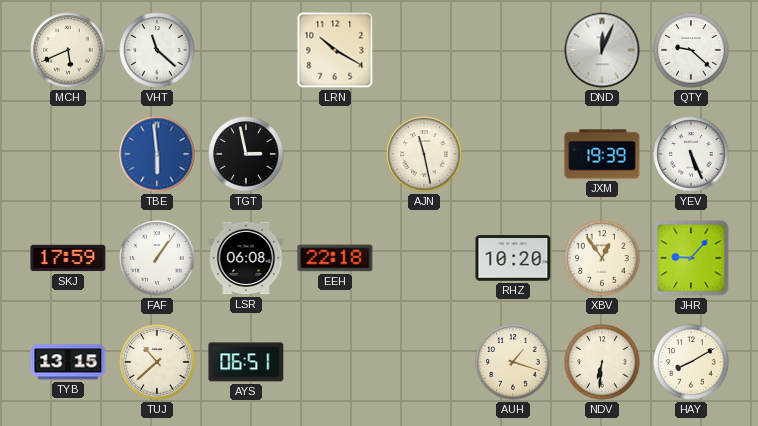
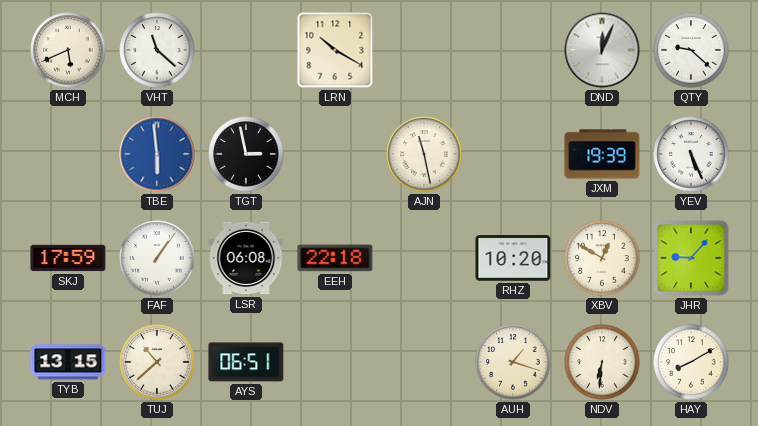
XBV: 12:54 -> 12:50
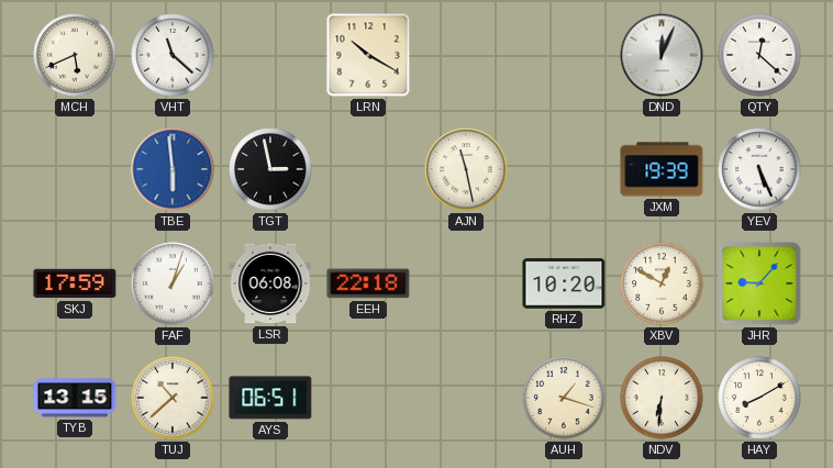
QTY: 9:22 -> 12:22
FAF: 1:06 -> 1:03
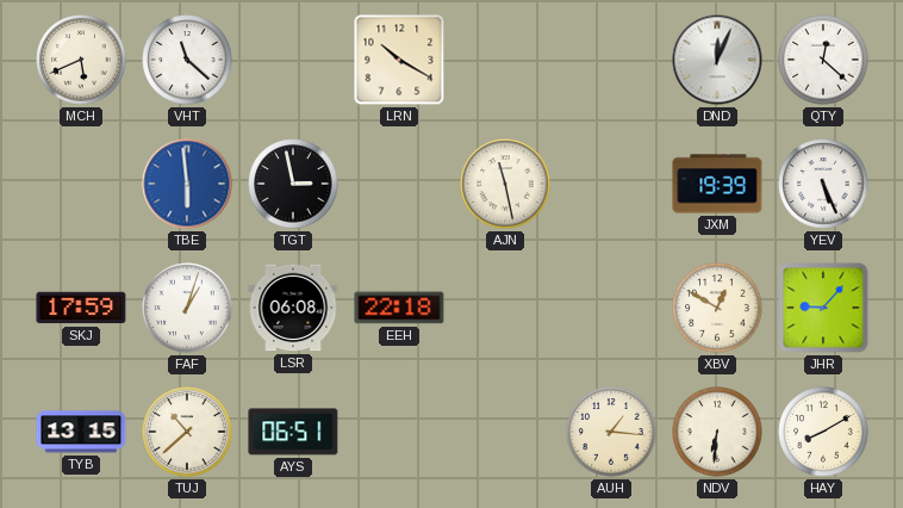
RHZ: 10:20 -> none
AUH: 1:18 -> 1:16
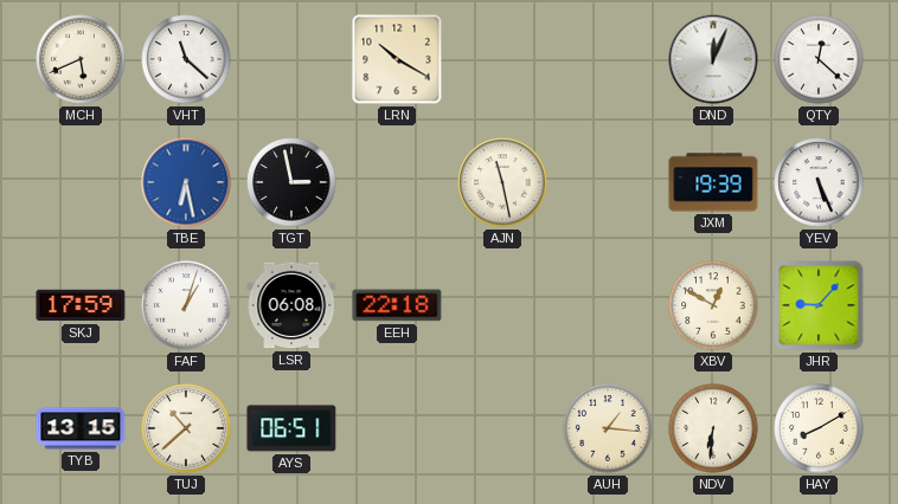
TBE: 5:59 -> 6:28
